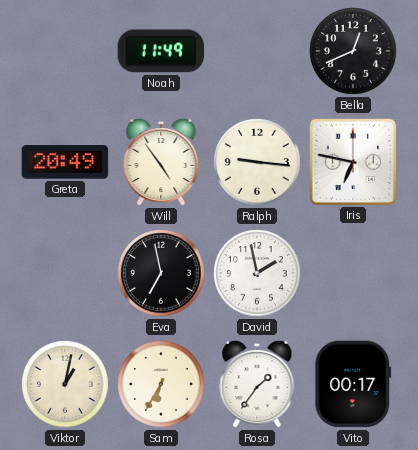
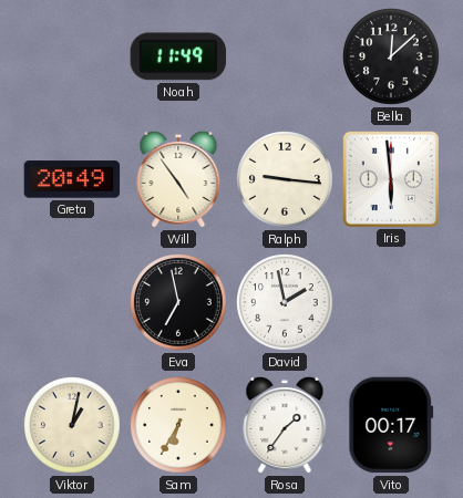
Bella: 12:41 -> 12:08
Iris: 6:47 -> 5:59
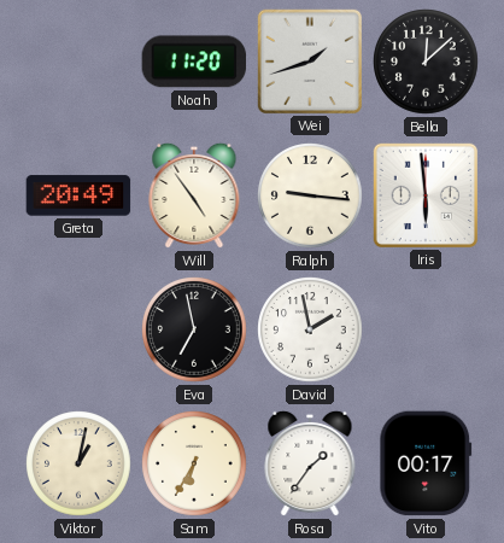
Noah: 11:49 -> 11:20
Wei: none -> 1:42
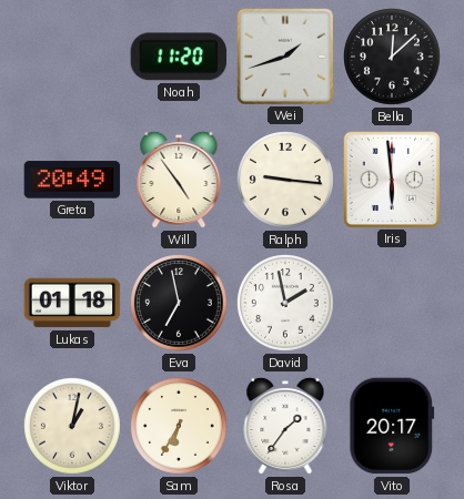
Lukas: none -> 01:18
Vito: 00:17 -> 20:17
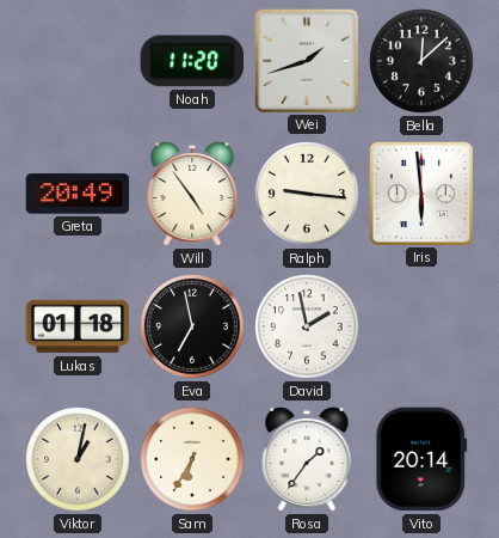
Vito: 20:17 -> 20:14
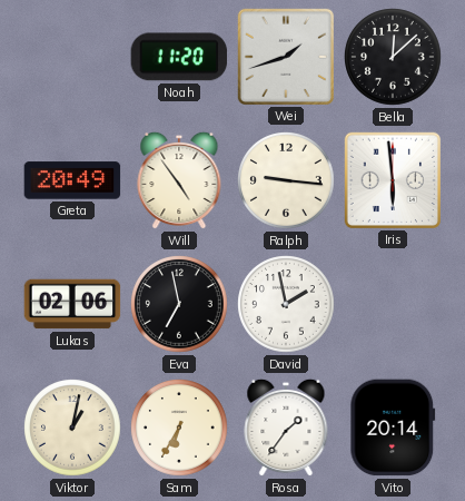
Lukas: 01:18 -> 02:06
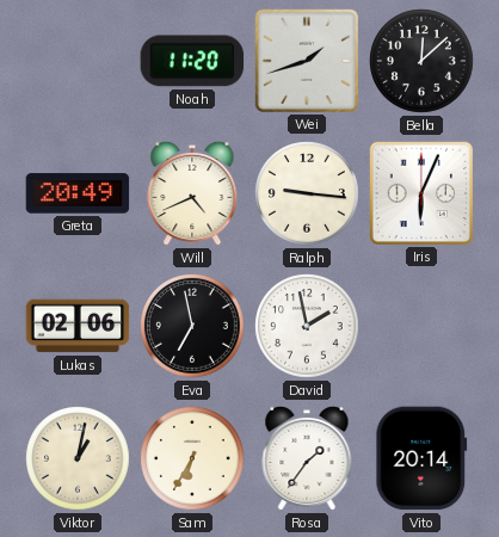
Will: 4:54 -> 4:41
Iris: 5:59 -> 6:04
